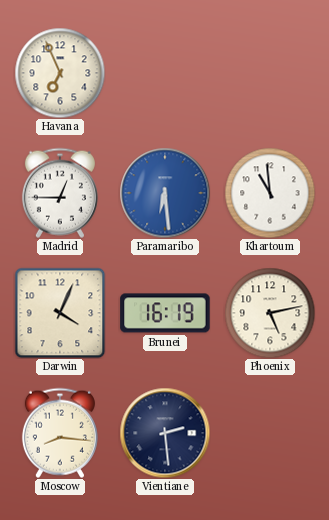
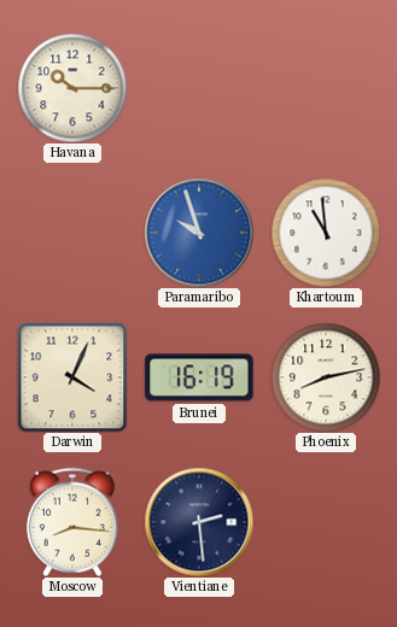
Havana: 6:56 -> 10:15
Madrid: 12:45 -> none
Paramaribo: 6:29 -> 9:57
Phoenix: 5:13 -> 8:13
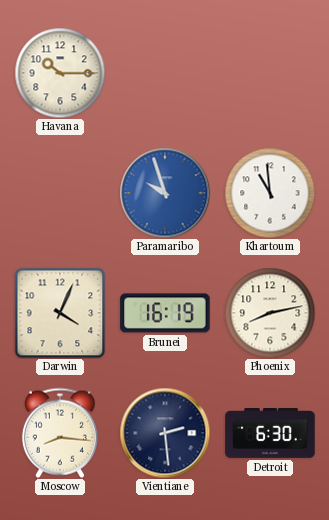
Detroit: none -> 6:30
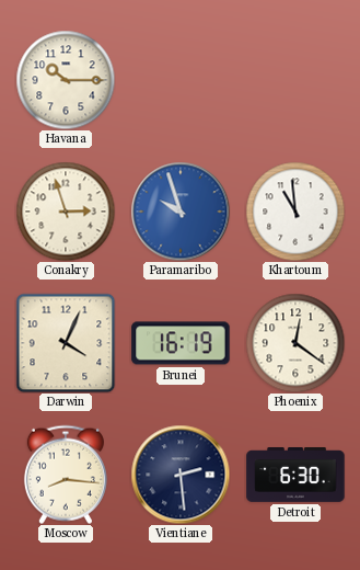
Conakry: none -> 2:57
Phoenix: 8:13 -> 12:21
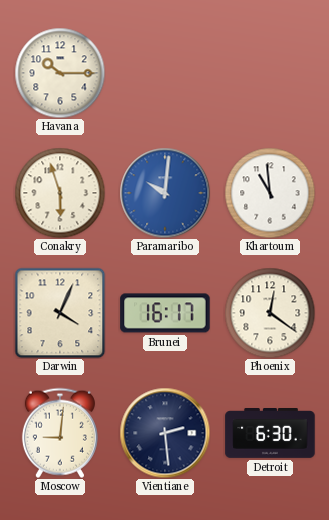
Conakry: 2:57 -> 5:57
Paramaribo: 9:57 -> 10:01
Brunei: 16:19 -> 16:17
Moscow: 8:16 -> 9:01
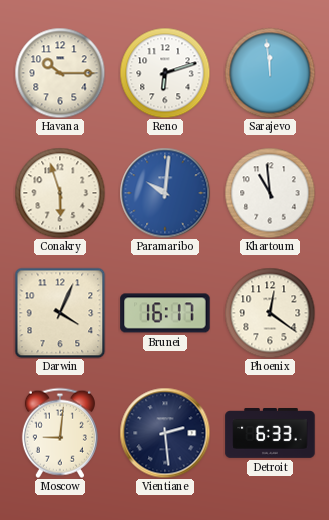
Reno: none -> 6:12
Sarajevo: none -> 11:59
Detroit: 6:30 -> 6:33
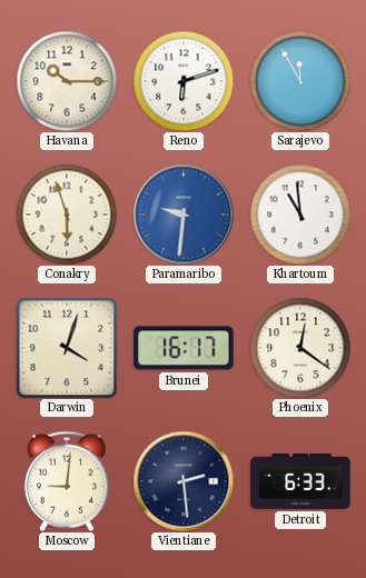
Sarajevo: 11:59 -> 11:55
Paramaribo: 10:01 -> 9:31
Darwin: 4:04 -> 4:03
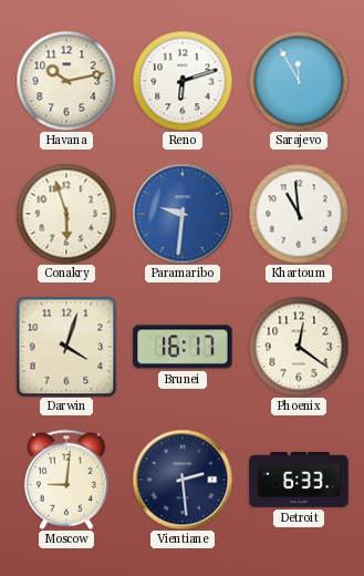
Havana: 10:15 -> 10:13
